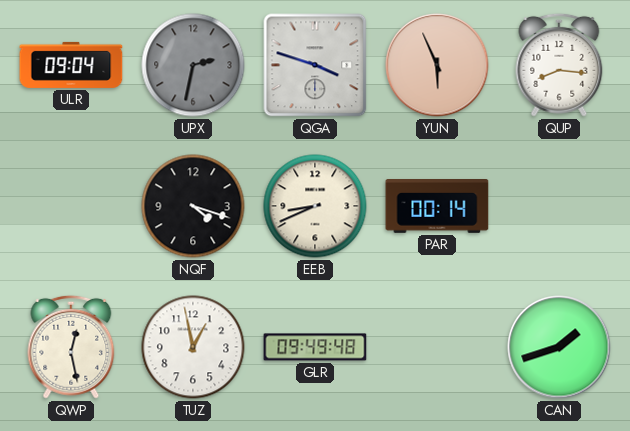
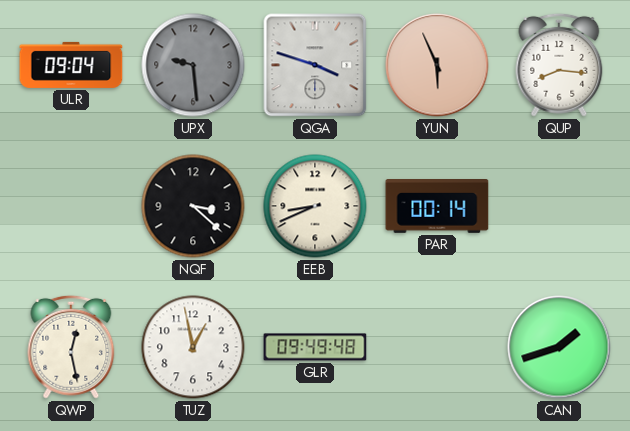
UPX: 2:32 -> 9:29
NQF: 4:18 -> 3:22
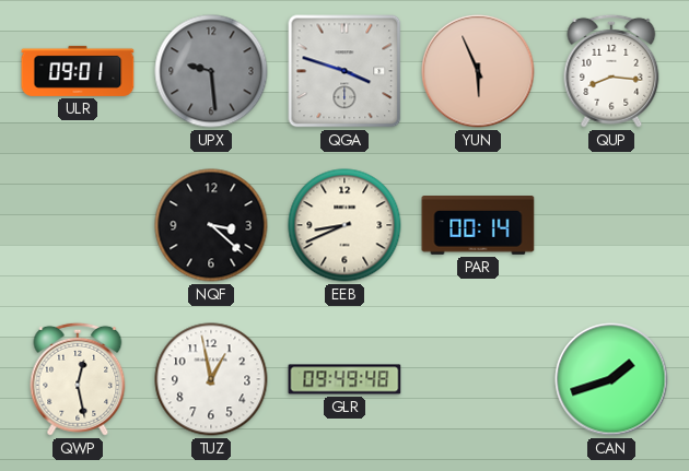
ULR: 09:04 -> 09:01
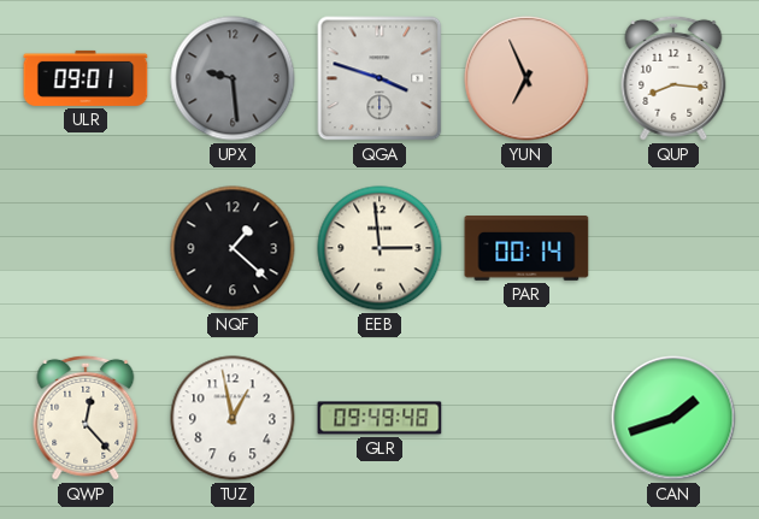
YUN: 5:56 -> 6:56
NQF: 3:22 -> 1:22
EEB: 8:41 -> 2:59
QWP: 12:28 -> 12:23
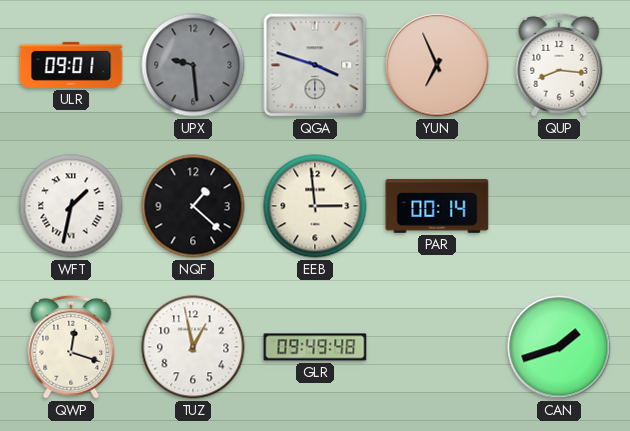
WFT: none -> 1:32
QWP: 12:23 -> 12:18
